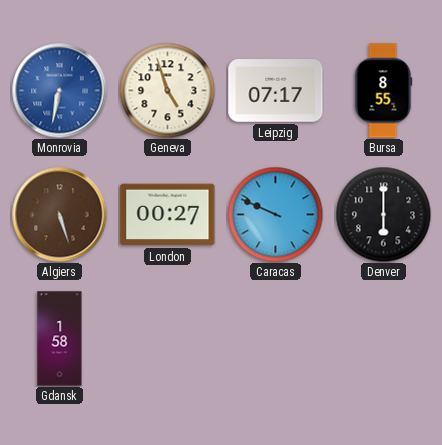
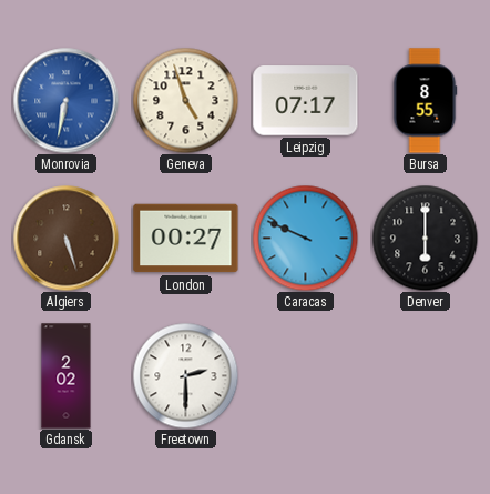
Gdansk: 1:58 -> 2:02
Freetown: none -> 2:30
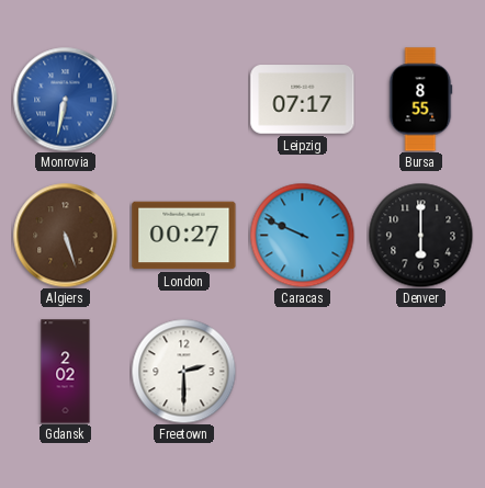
Geneva: 4:57 -> none
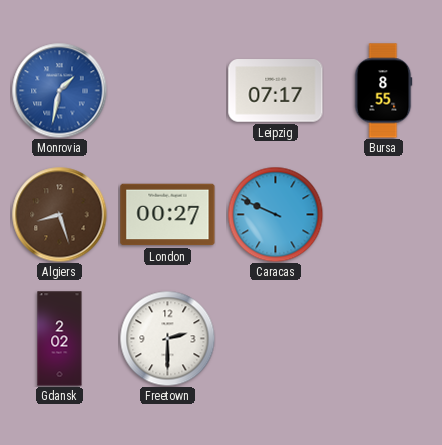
Monrovia: 6:32 -> 1:32
Algiers: 5:27 -> 8:27
Denver: 6:00 -> none
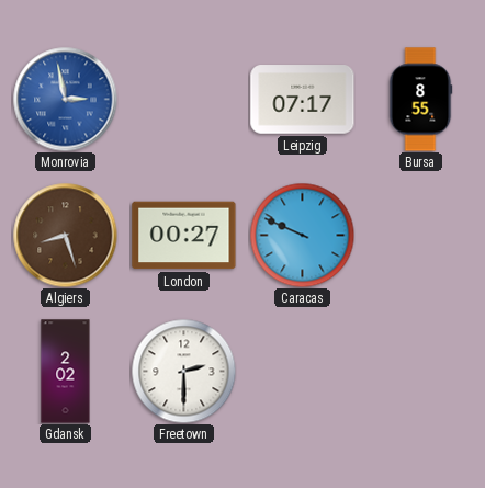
Monrovia: 1:32 -> 2:58
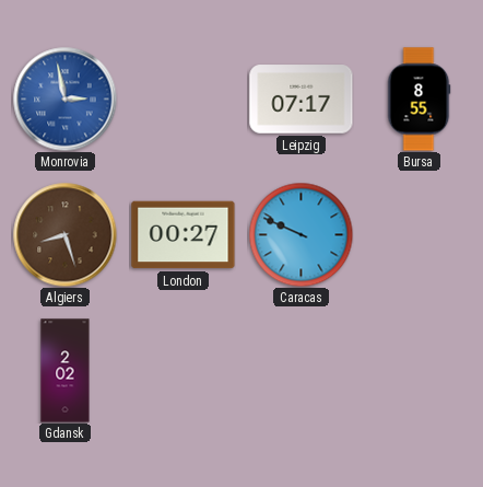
Freetown: 2:30 -> none
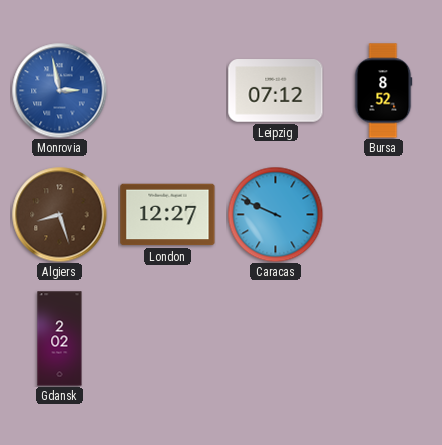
Leipzig: 07:17 -> 07:12
Bursa: 8:55 -> 8:52
London: 00:27 -> 12:27
